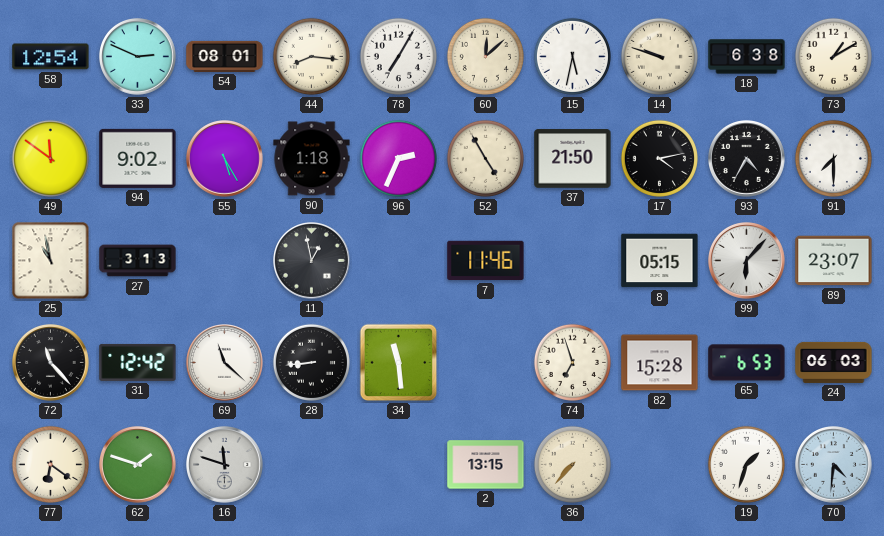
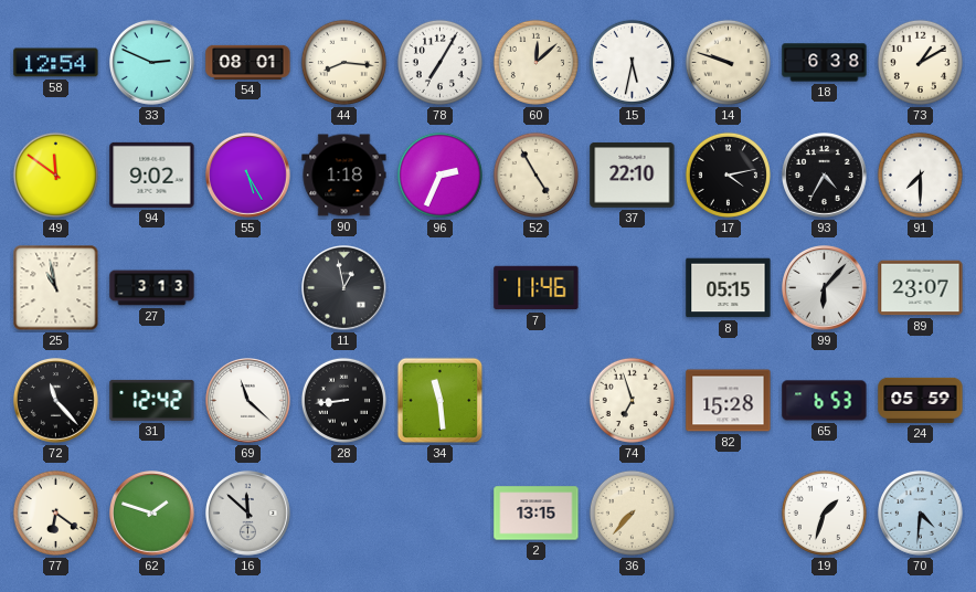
37: 21:50 -> 22:10
24: 06:03 -> 05:59
16: 11:48 -> 11:52
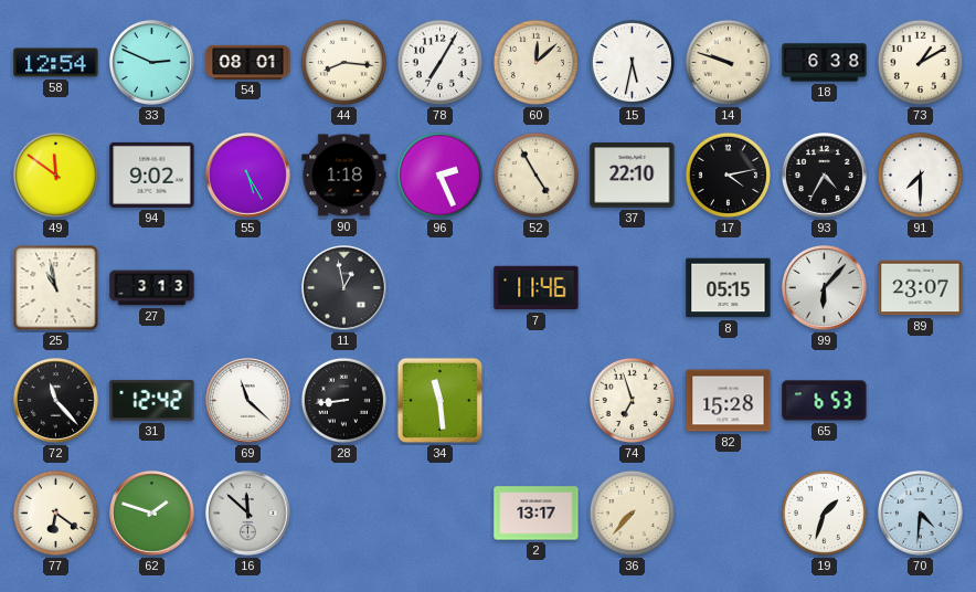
96: 2:34 -> 2:26
24: 05:59 -> none
2: 13:15 -> 13:17
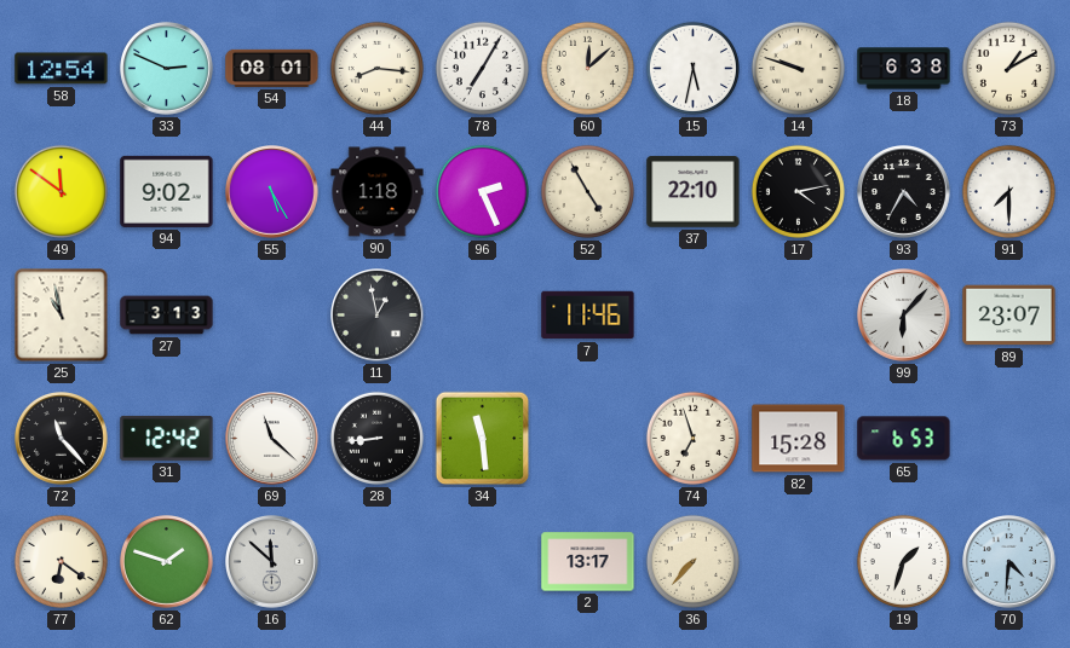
8: 05:15 -> none
